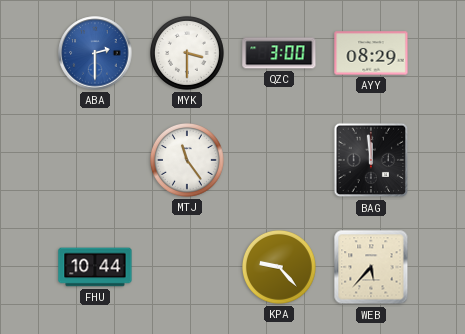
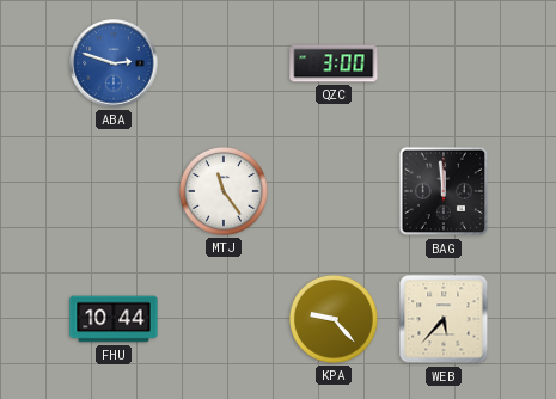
ABA: 2:30 -> 2:48
MYK: 3:30 -> none
AYY: 08:29 -> none
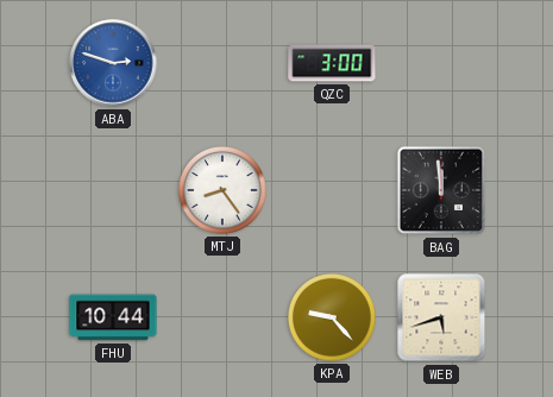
MTJ: 11:24 -> 8:24
WEB: 5:37 -> 5:42
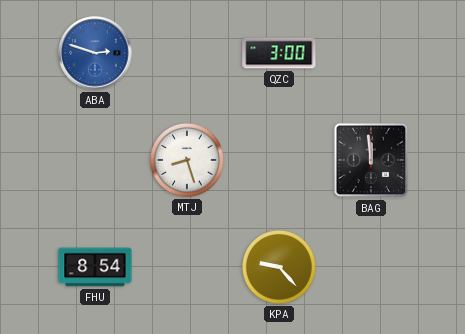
MTJ: 8:24 -> 8:27
FHU: 10:44 -> 8:54
WEB: 5:42 -> none
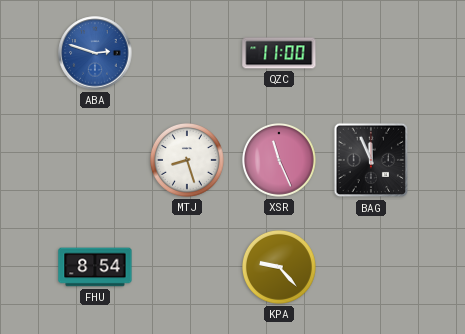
QZC: 3:00 -> 11:00
XSR: none -> 11:26
BAG: 11:59 -> 11:56
